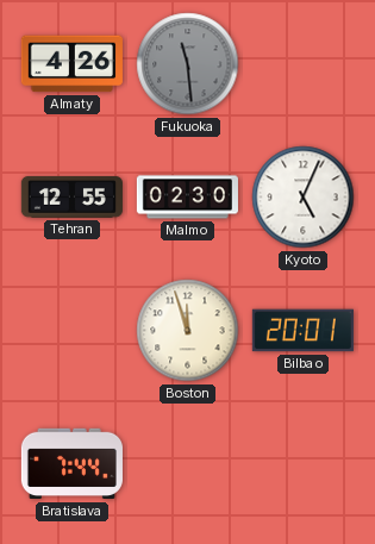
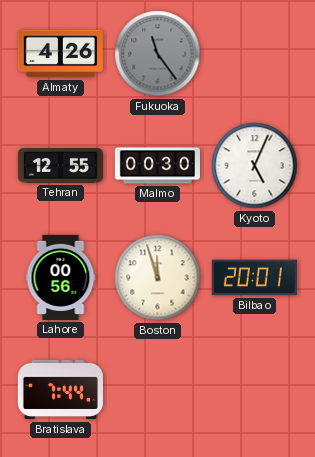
Fukuoka: 11:29 -> 11:24
Malmo: 02:30 -> 00:30
Lahore: none -> 00:56
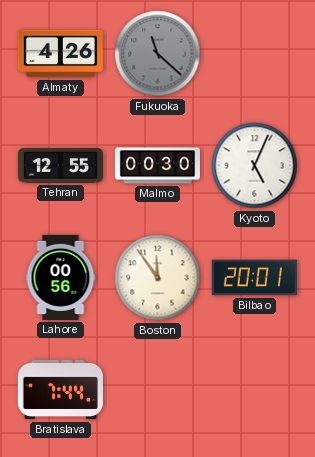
Fukuoka: 11:24 -> 11:22
Boston: 11:57 -> 11:54
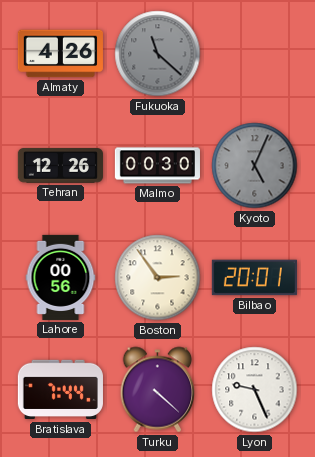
Tehran: 12:55 -> 12:26
Kyoto dial: white -> grey
Boston: 11:54 -> 2:54
Turku: none -> 4:22
Lyon: none -> 9:26
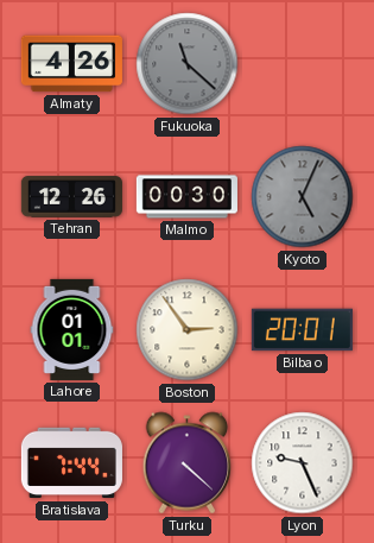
Lahore: 00:56 -> 01:01
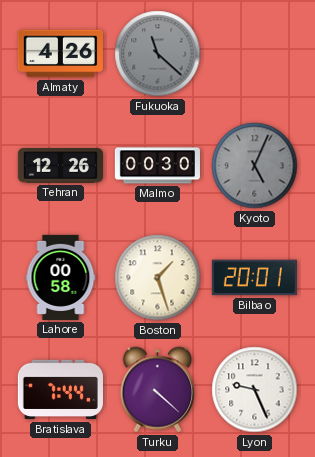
Lahore: 01:01 -> 00:58
Boston: 2:54 -> 1:27
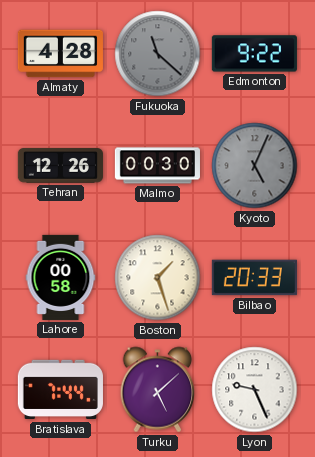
Almaty: 4:26 -> 4:28
Edmonton: none -> 9:22
Bilbao: 20:01 -> 20:33
Turku: 4:22 -> 5:08
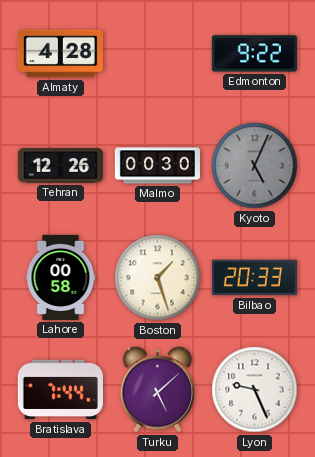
Fukuoka: 11:22 -> none
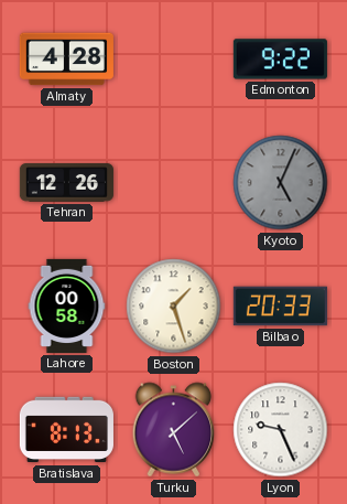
Malmo: 00:30 -> none
Bratislava: 7:44 -> 8:13
